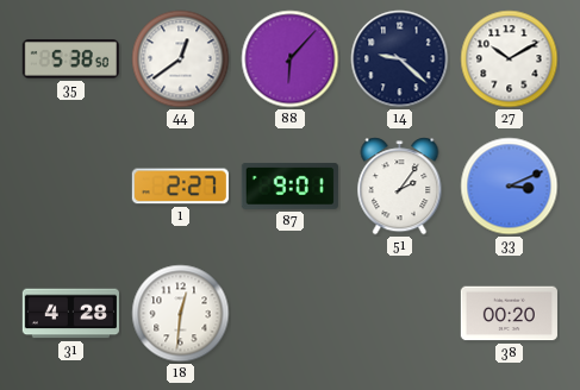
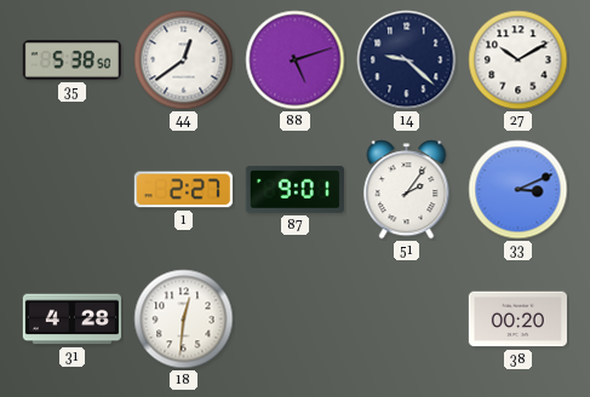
88: 6:07 -> 5:12
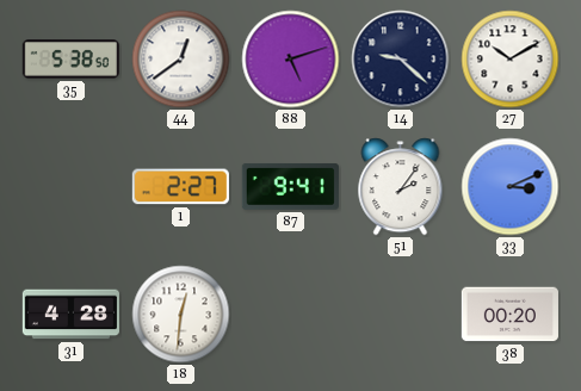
87: 9:01 -> 9:41
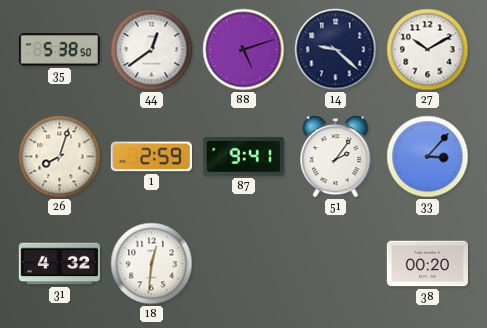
26: none -> 8:03
1: 2:27 -> 2:59
33: 3:11 -> 3:07
31: 4:28 -> 4:32
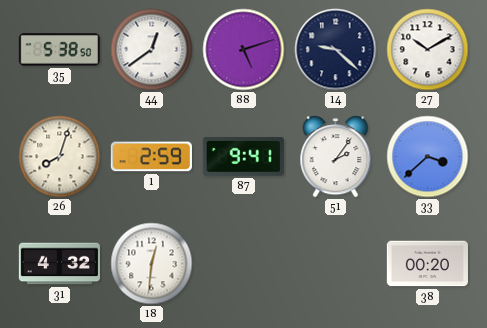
33: 3:07 -> 3:38
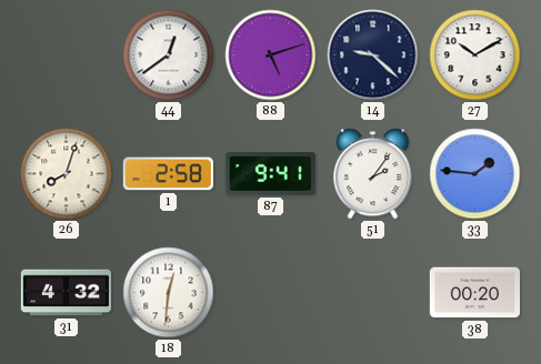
35: 5:38 -> none
1: 2:59 -> 2:58
33: 3:38 -> 1:46
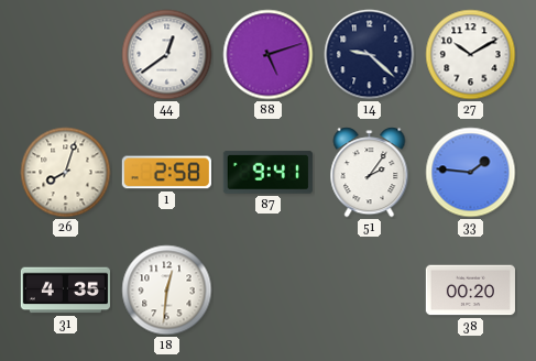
31: 4:32 -> 4:35
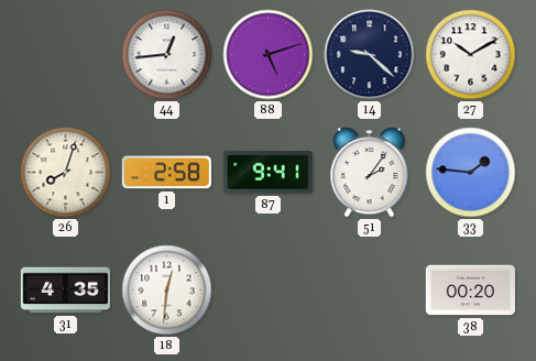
44: 12:39 -> 12:44
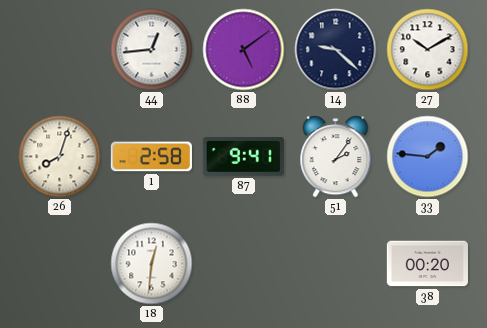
88: 5:12 -> 5:09
31: 4:35 -> none
